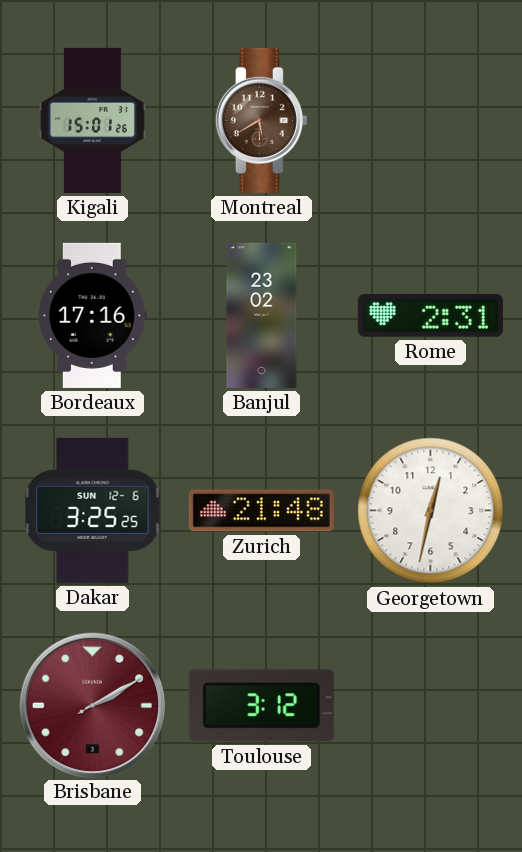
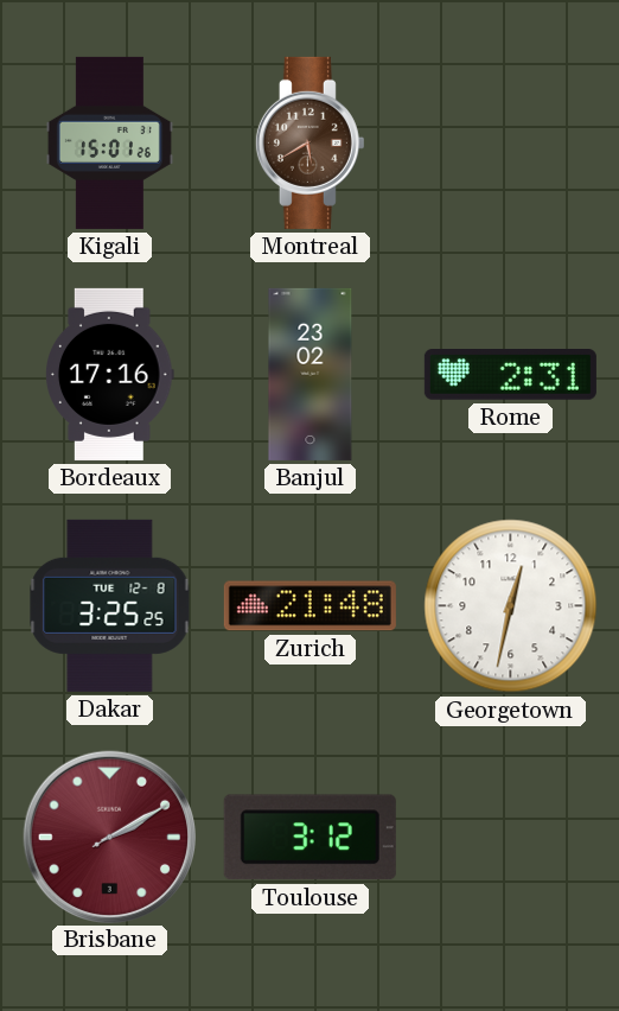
Dakar date: SUN 12-6 -> TUE 12-8
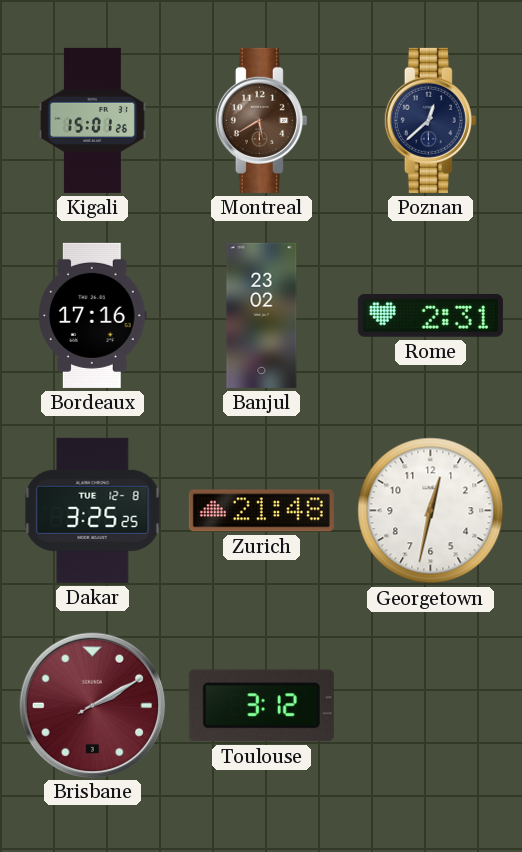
Poznan: none -> 12:38
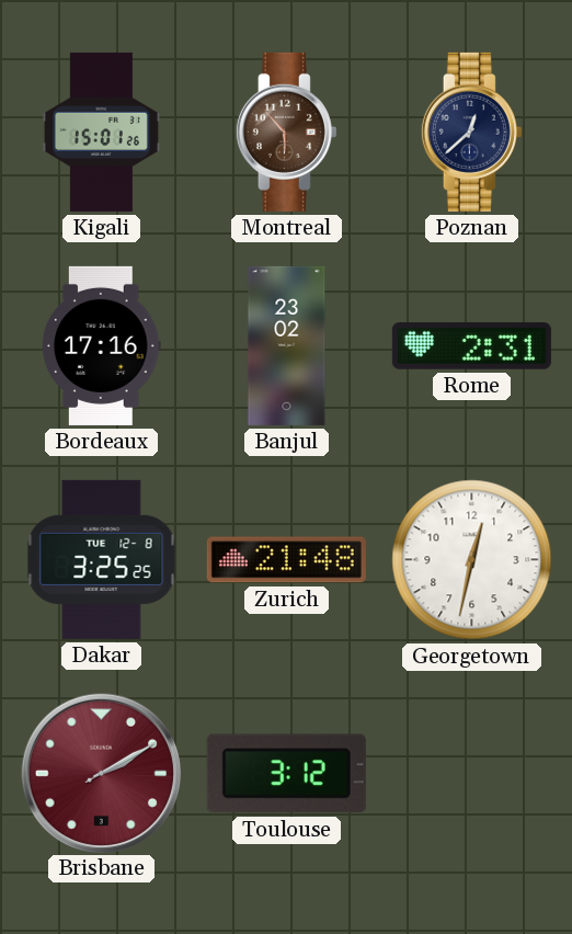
Montreal: 5:40 -> 5:53
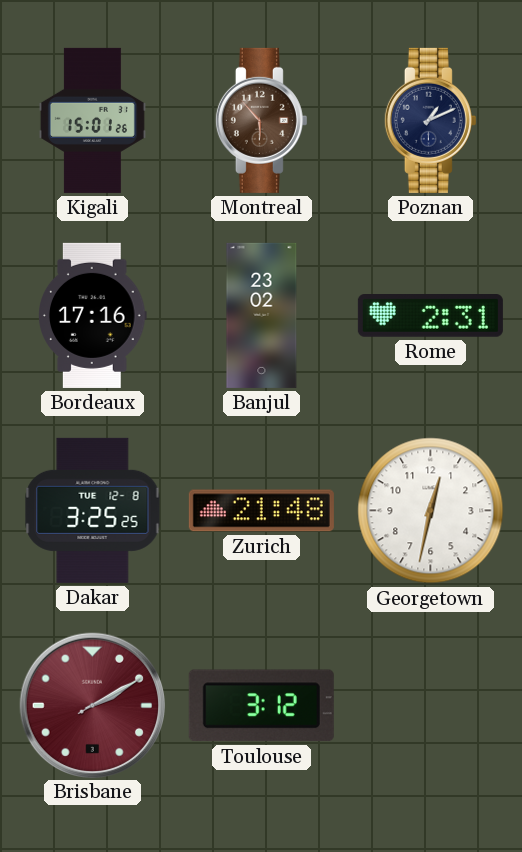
Poznan: 12:38 -> 1:11
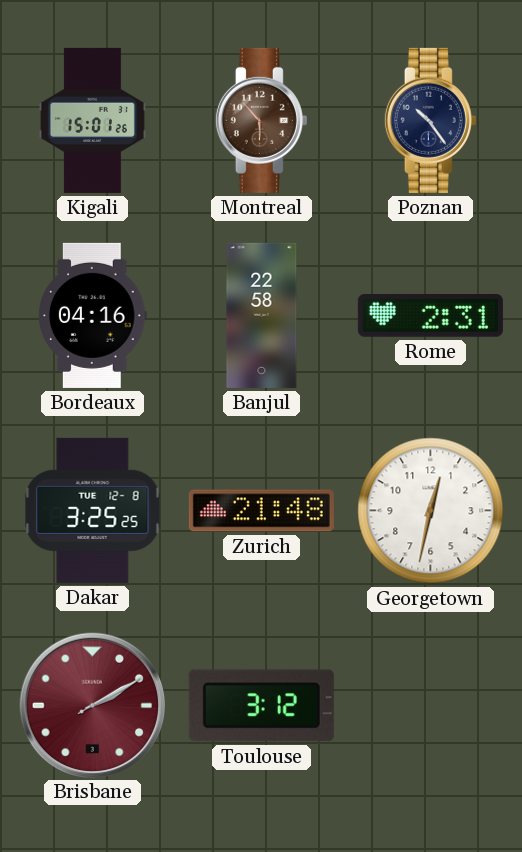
Poznan: 1:11 -> 10:24
Bordeaux: 17:16 -> 04:16
Banjul: 23:02 -> 22:58
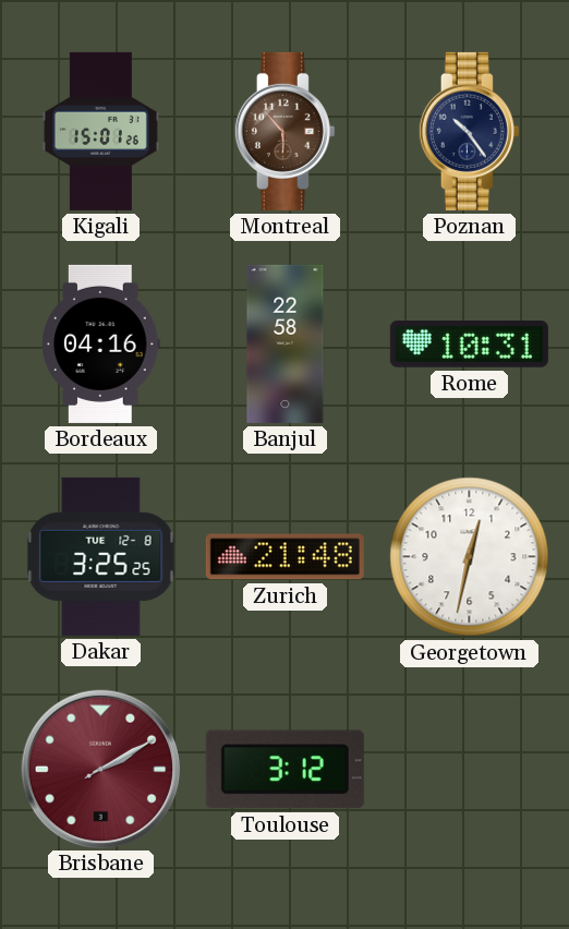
Rome: 2:31 -> 10:31
